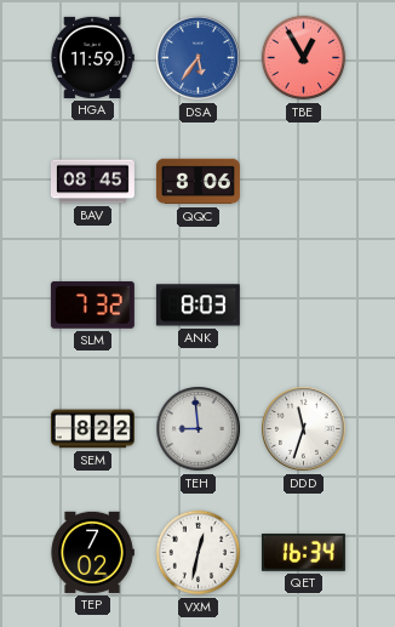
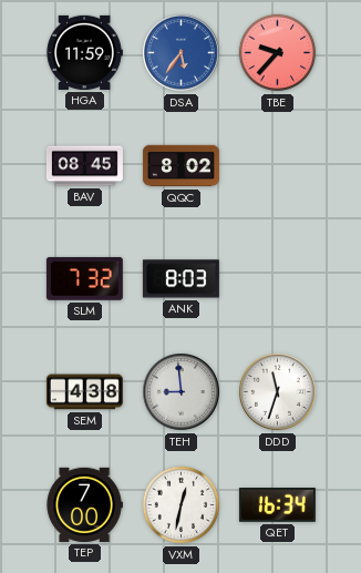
TBE: 12:55 -> 9:37
QQC: 8:06 -> 8:02
SEM: 8:22 -> 4:38
TEP: 7:02 -> 7:00
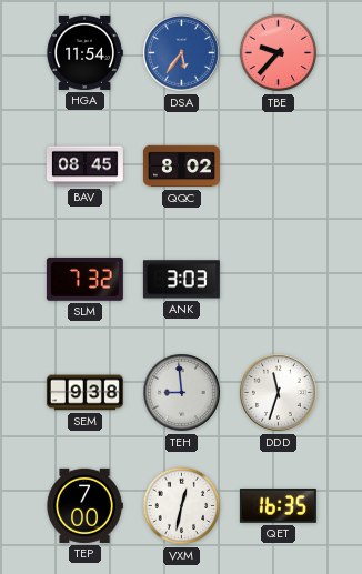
HGA: 11:59 -> 11:54
ANK: 8:03 -> 3:03
SEM: 4:38 -> 9:38
QET: 16:34 -> 16:35
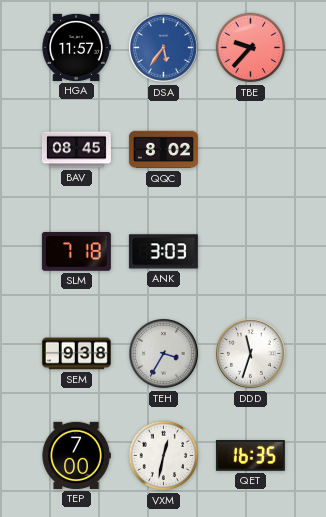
HGA: 11:54 -> 11:57
SLM: 7:32 -> 7:18
TEH: 8:59 -> 3:35
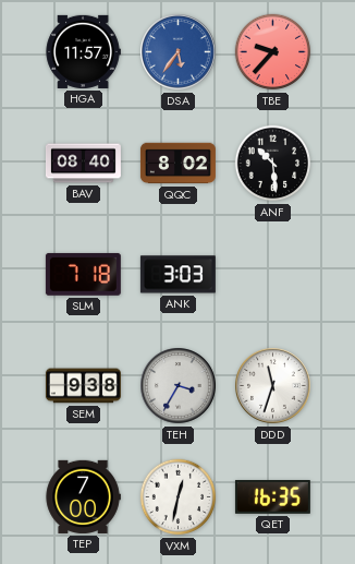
BAV: 08:45 -> 08:40
ANF: none -> 10:29
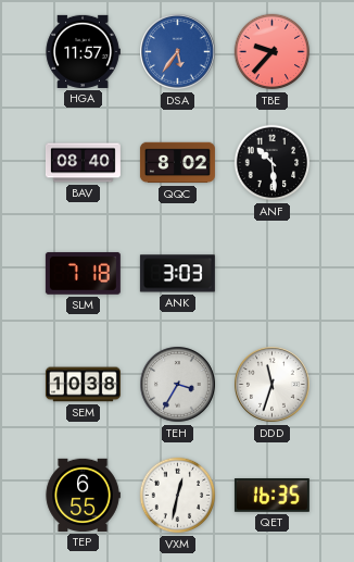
SEM: 9:38 -> 10:38
TEP: 7:00 -> 6:55
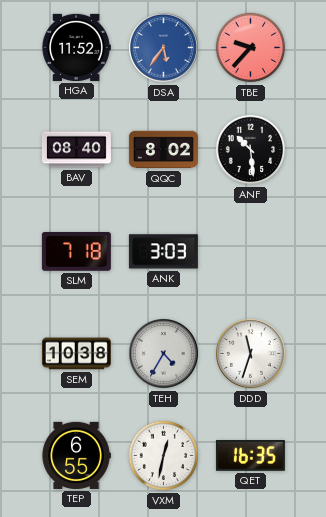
HGA: 11:57 -> 11:52
TEH: 3:35 -> 4:35
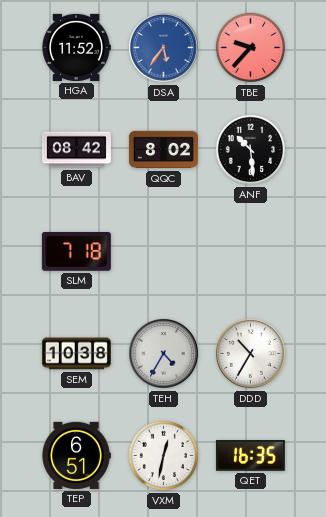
BAV: 08:40 -> 08:42
ANK: 3:03 -> none
DDD: 11:33 -> 10:35
TEP: 6:55 -> 6:51
